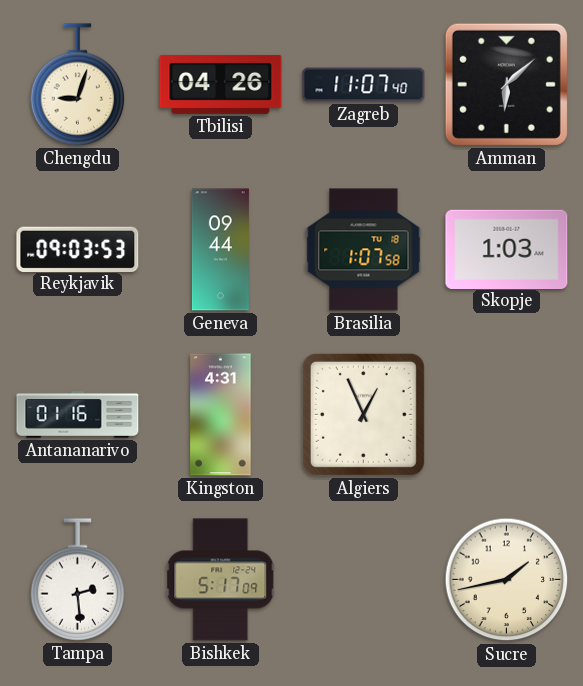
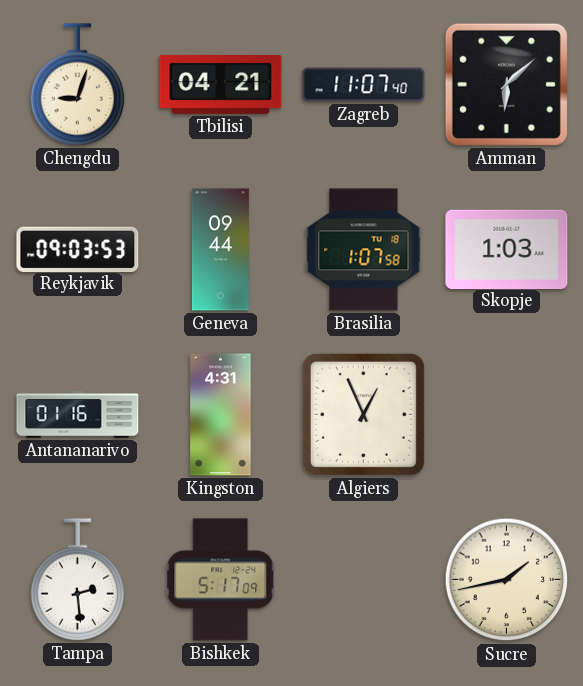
Tbilisi: 04:26 -> 04:21
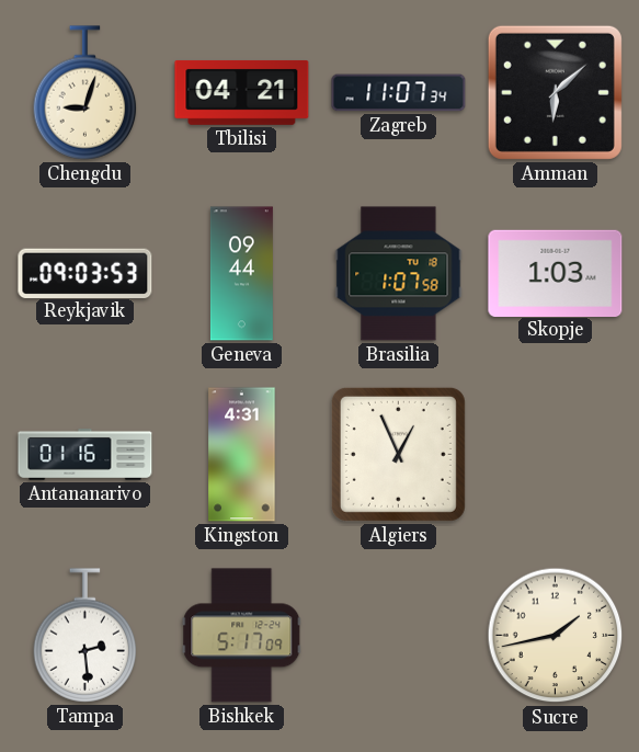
Zagreb: 11:07:40 -> 11:07:34
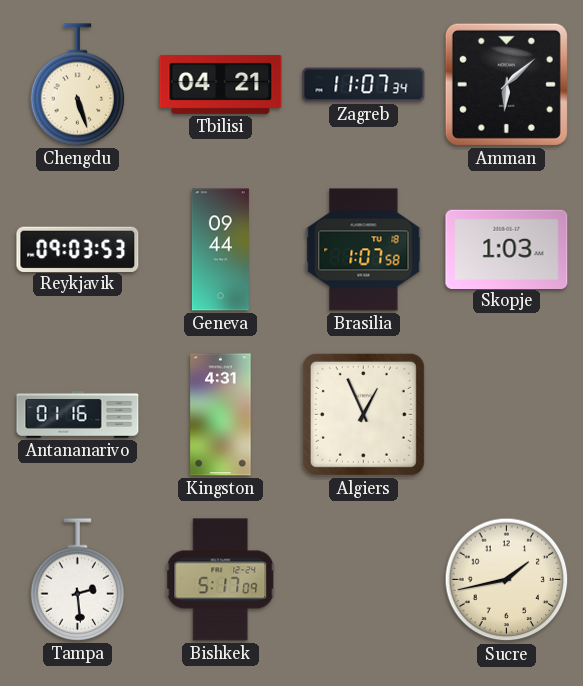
Chengdu: 9:03 -> 5:27
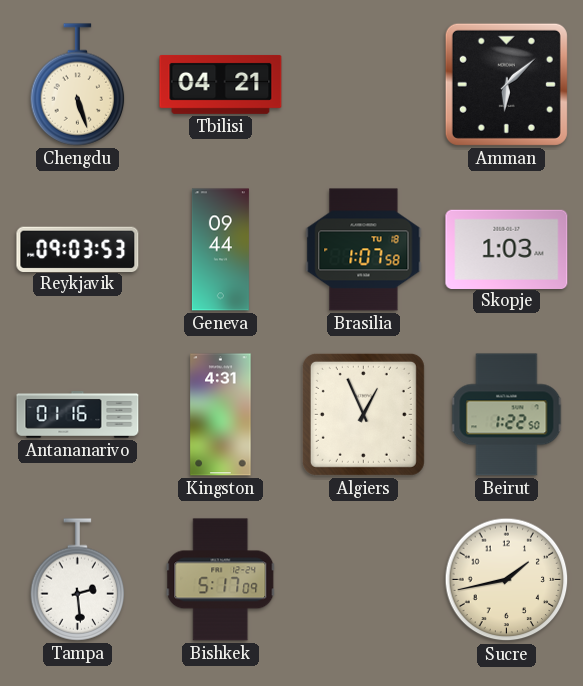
Zagreb: 11:07 -> none
Beirut: none -> 1:22
